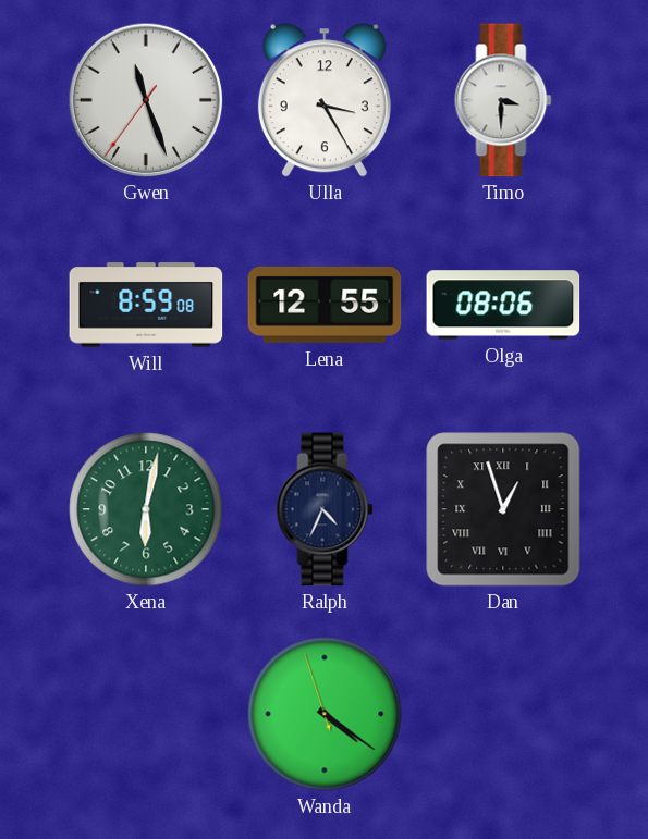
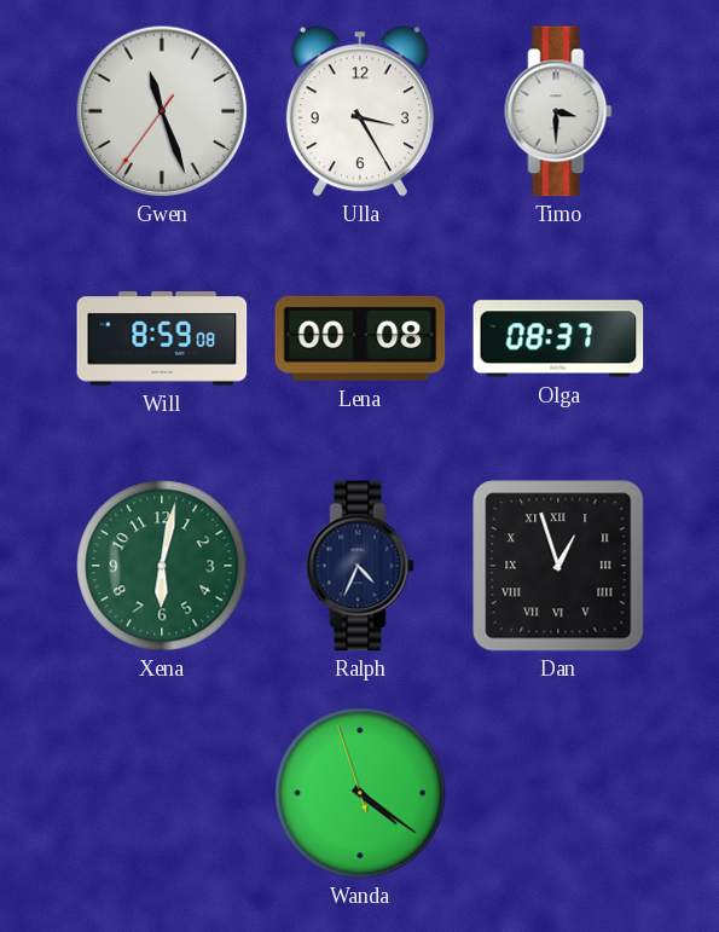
Lena: 12:55 -> 00:08
Olga: 08:06 -> 08:37
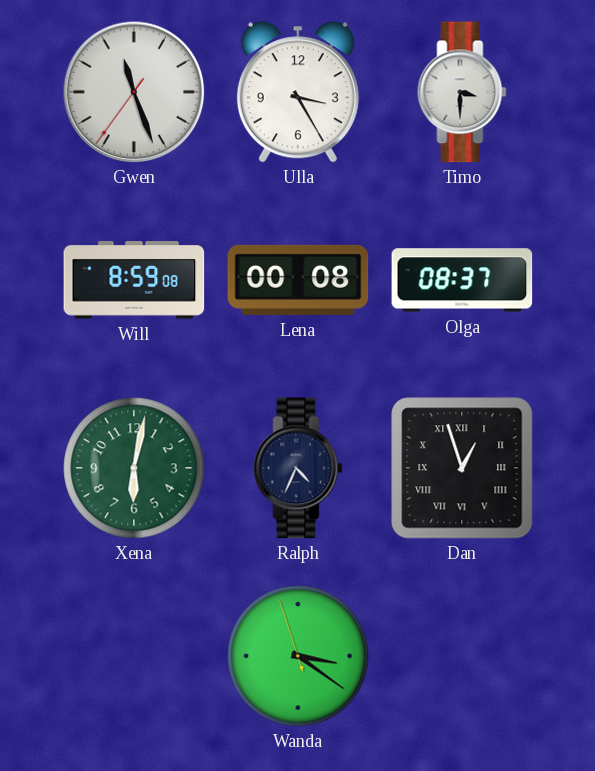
Wanda: 4:20 -> 3:20
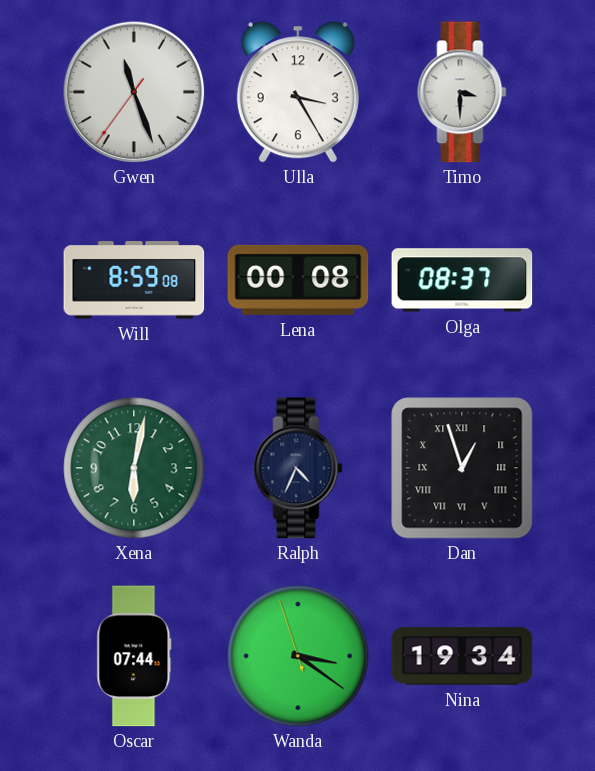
Oscar: none -> 07:44
Nina: none -> 19:34
